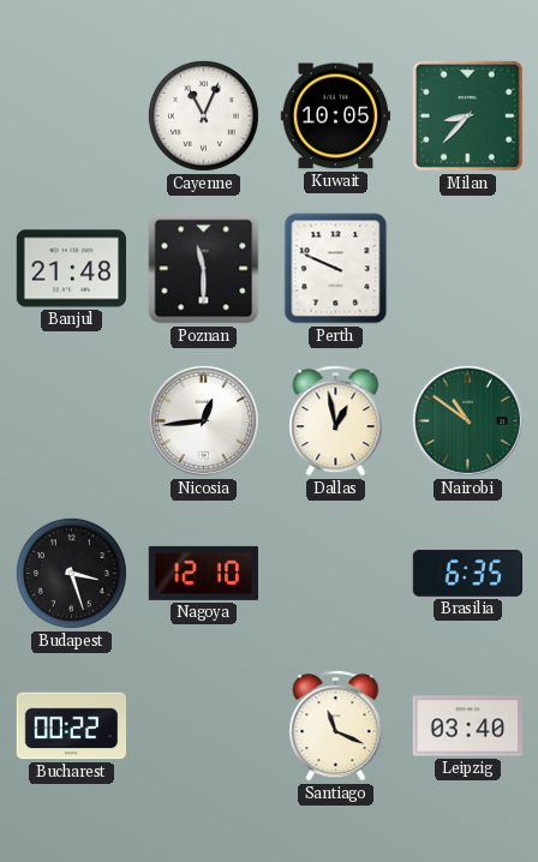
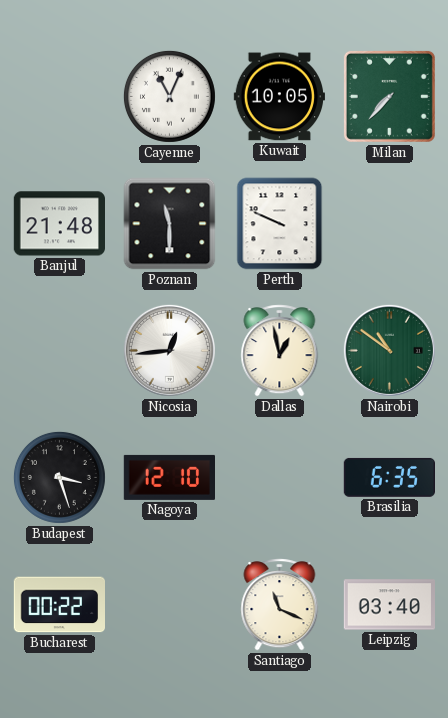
Milan: 8:37 -> 7:37
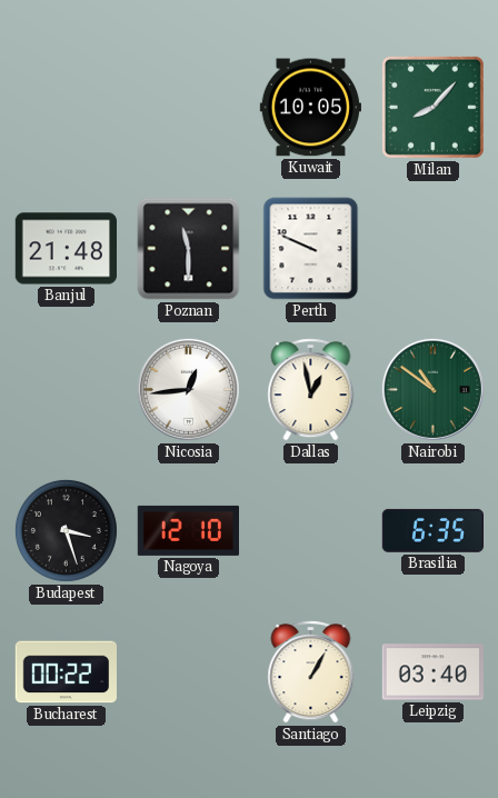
Cayenne: 11:04 -> none
Milan: 7:37 -> 8:07
Santiago: 11:19 -> 1:05
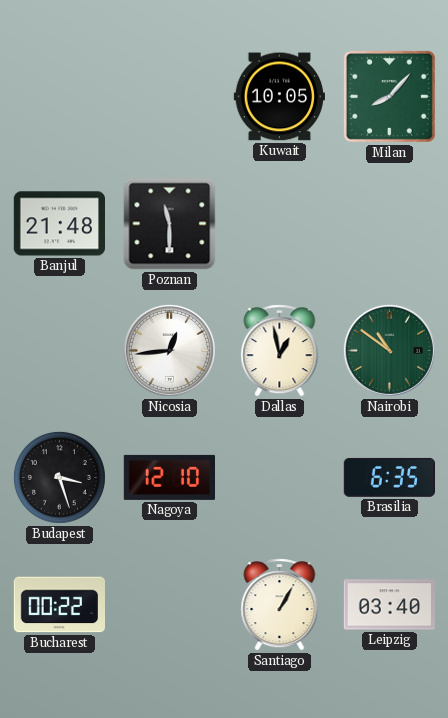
Perth: 9:49 -> none
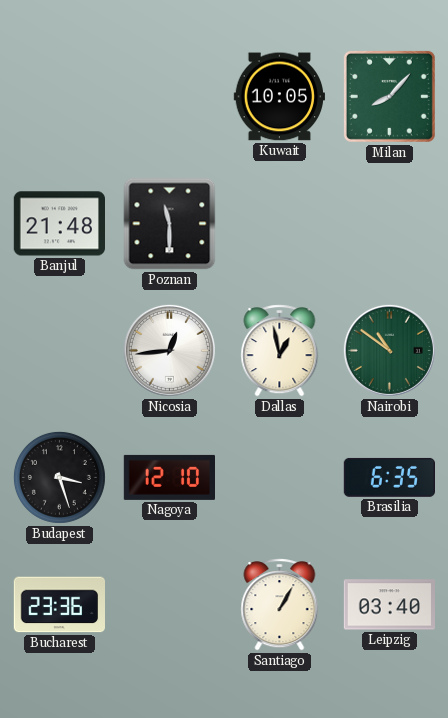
Bucharest: 00:22 -> 23:36
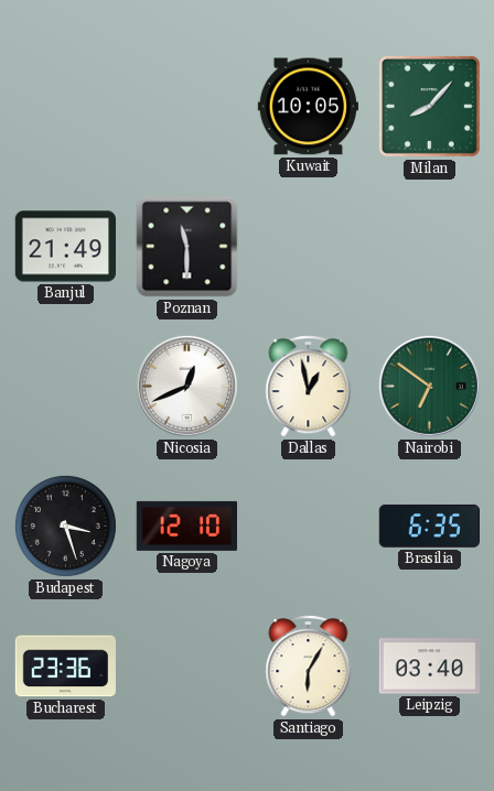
Banjul: 21:48 -> 21:49
Nicosia: 12:44 -> 12:41
Nairobi: 10:51 -> 6:51
Santiago: 1:05 -> 6:05
